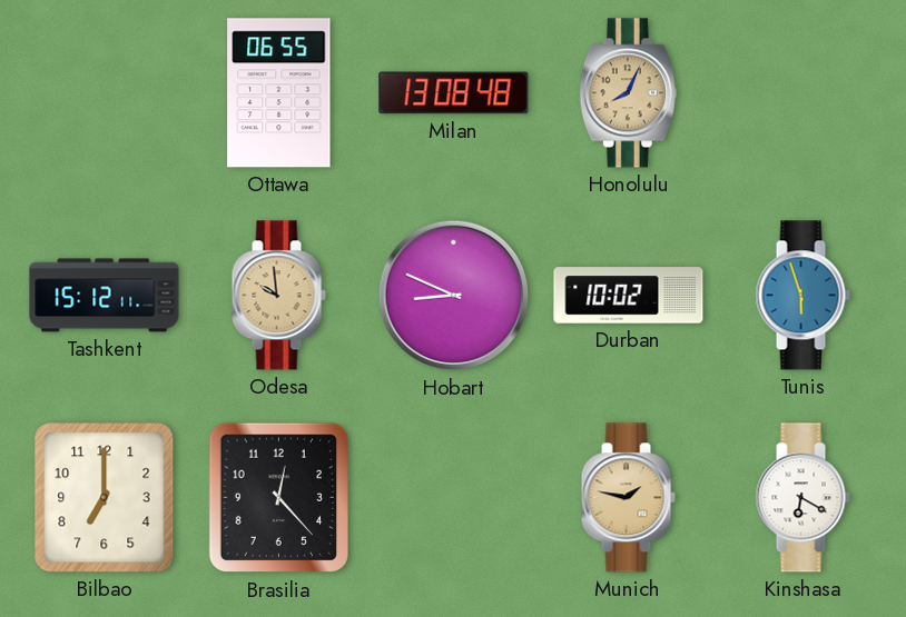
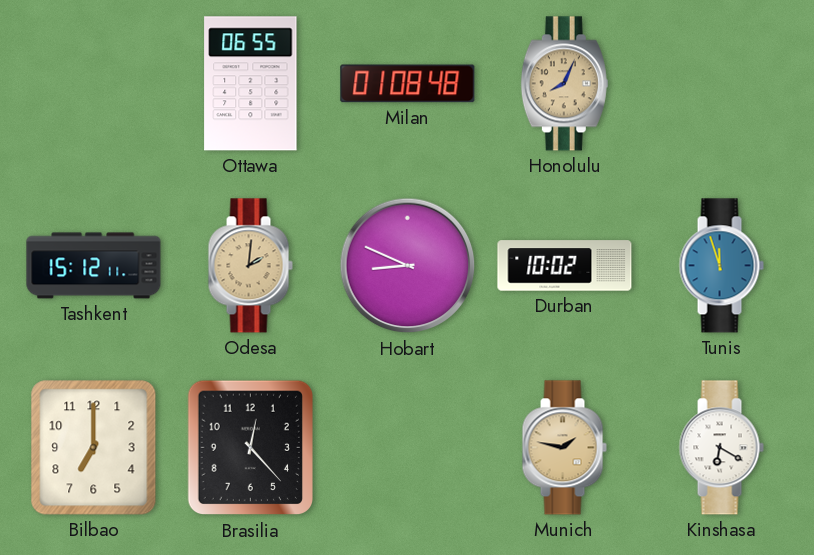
Milan: 13:08 -> 01:08
Odesa: 9:59 -> 2:01
Tunis: 5:57 -> 11:57
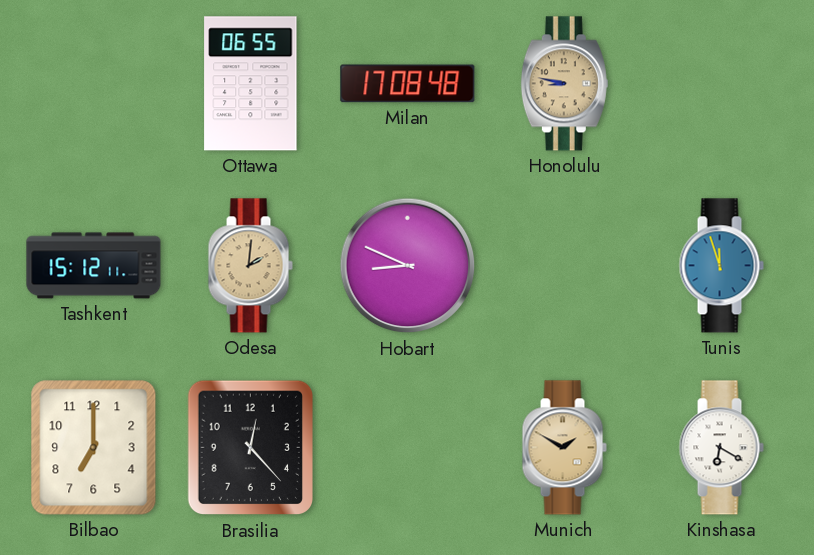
Milan: 01:08 -> 17:08
Honolulu: 8:04 -> 8:47
Durban: 10:02 -> none
Munich: 1:47 -> 1:50
